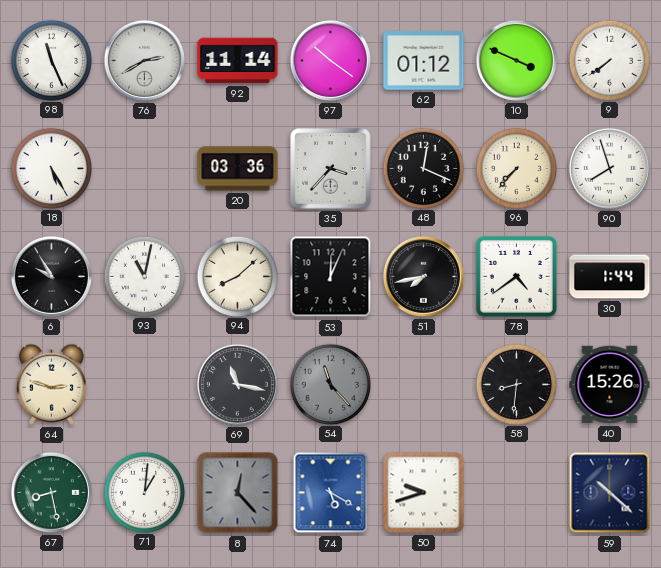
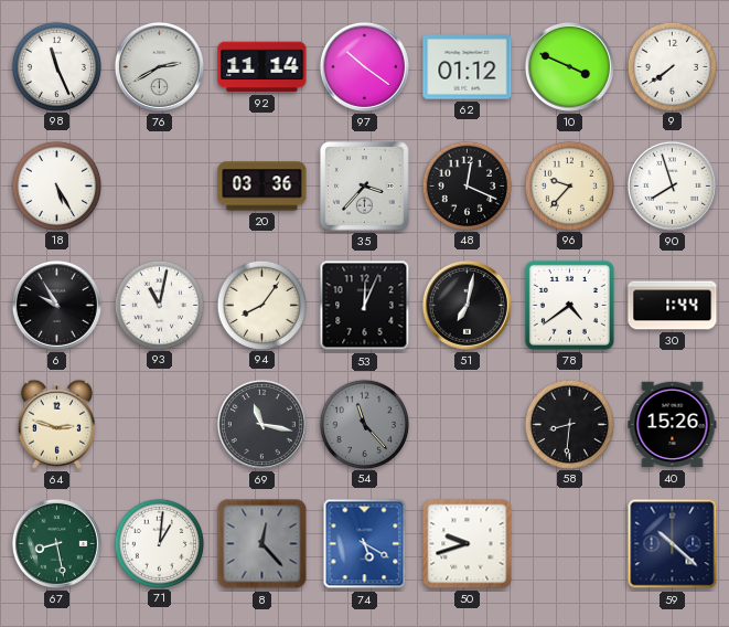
96: 7:37 -> 9:37
94: 8:08 -> 8:06
51: 7:43 -> 7:02
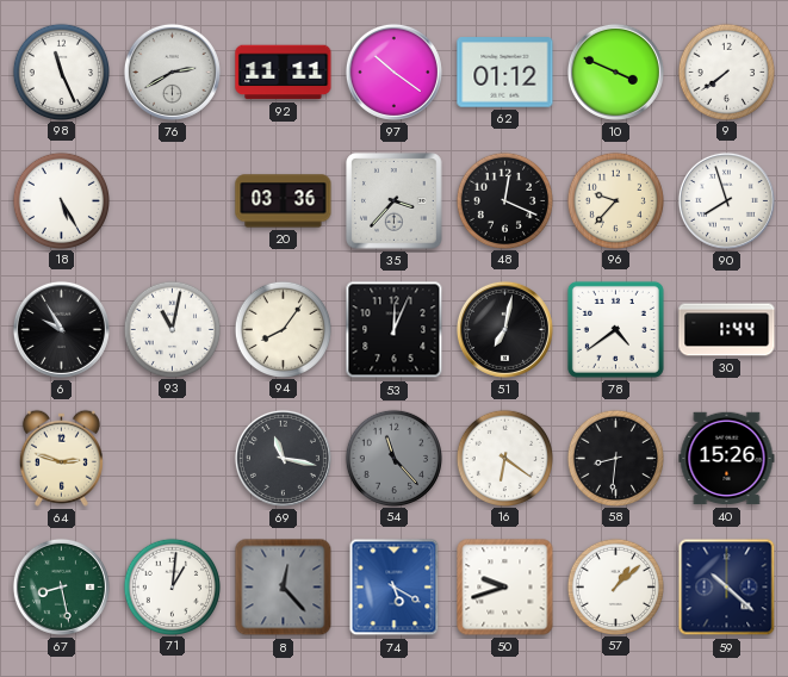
92: 11:14 -> 11:11
16: none -> 6:21
57: none -> 1:08
